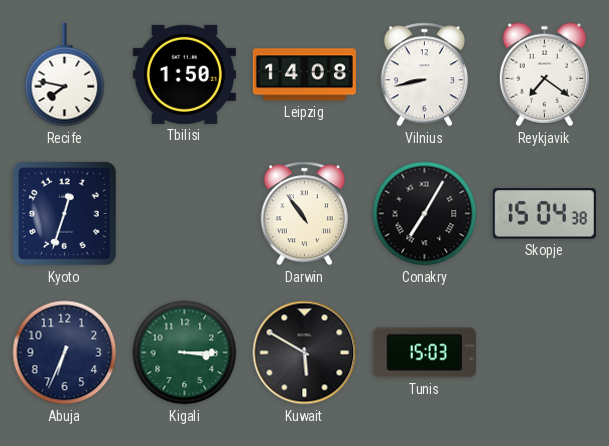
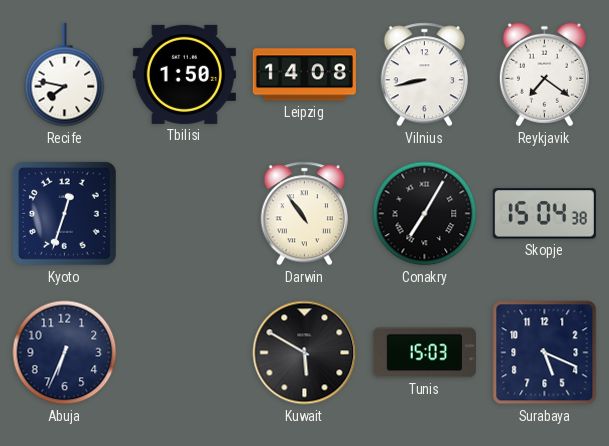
Kigali: 3:15 -> none
Surabaya: none -> 5:19
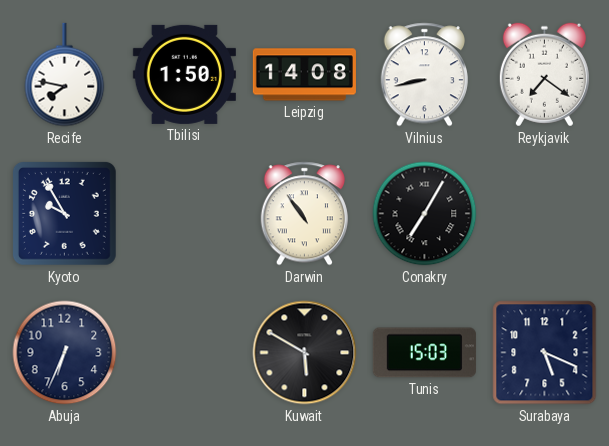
Kyoto: 12:33 -> 9:55
Skopje: 15:04 -> none
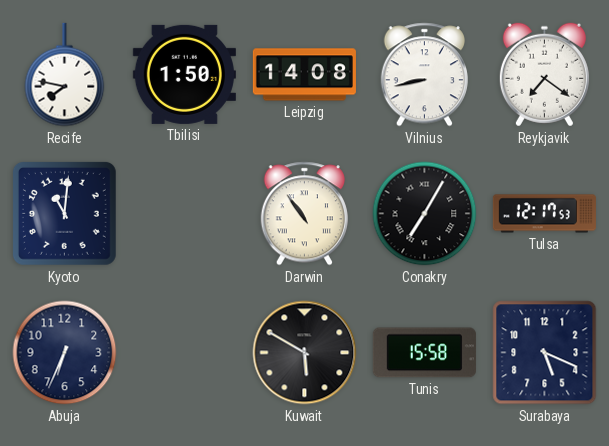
Kyoto: 9:55 -> 11:01
Tulsa: none -> 12:17
Tunis: 15:03 -> 15:58
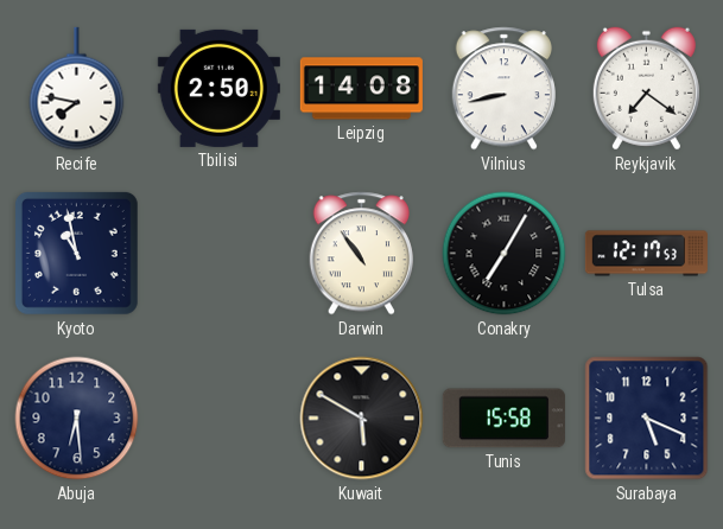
Tbilisi: 1:50 -> 2:50
Kyoto: 11:01 -> 10:58
Abuja: 6:34 -> 6:29
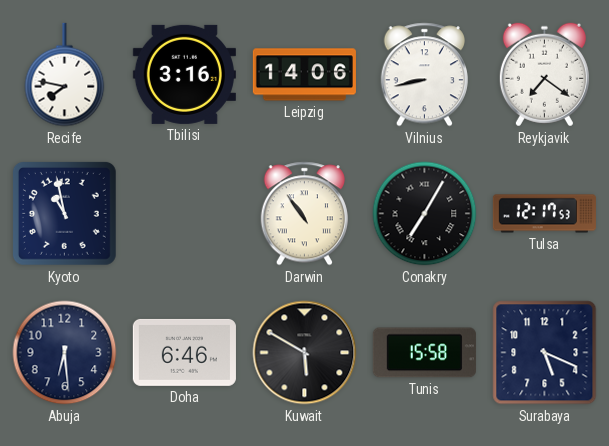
Tbilisi: 2:50 -> 3:16
Leipzig: 14:08 -> 14:06
Doha: none -> 6:46
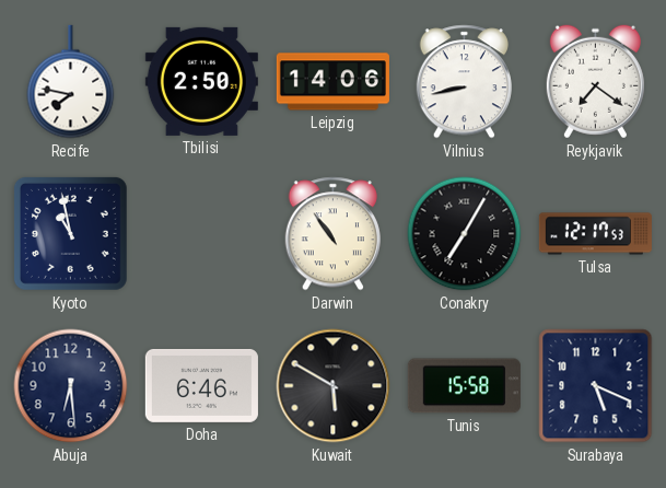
Tbilisi: 3:16 -> 2:50
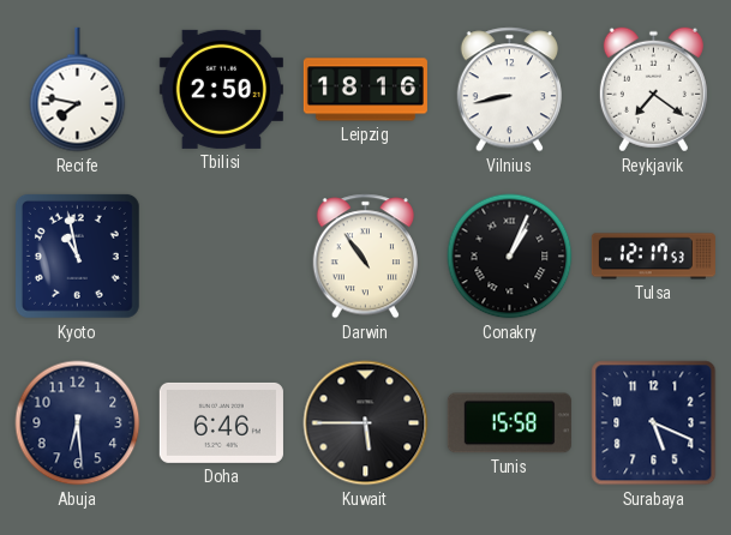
Leipzig: 14:06 -> 18:16
Conakry: 7:05 -> 1:04
Kuwait: 5:50 -> 5:45
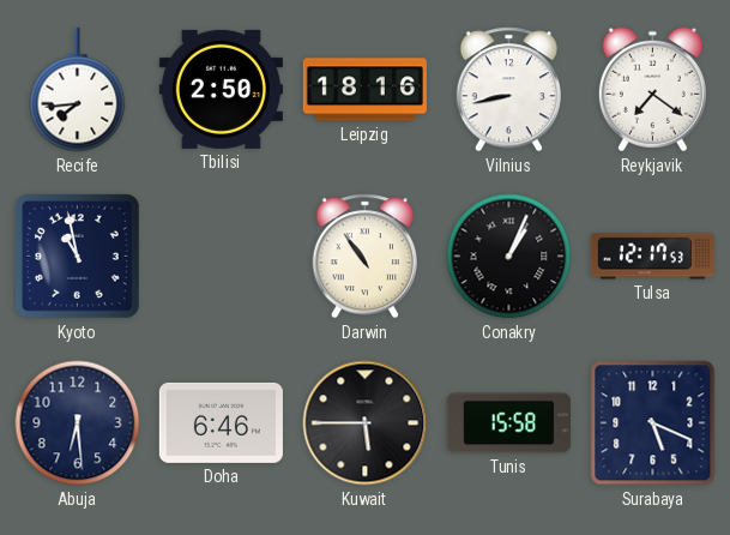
Recife: 7:47 -> 7:44
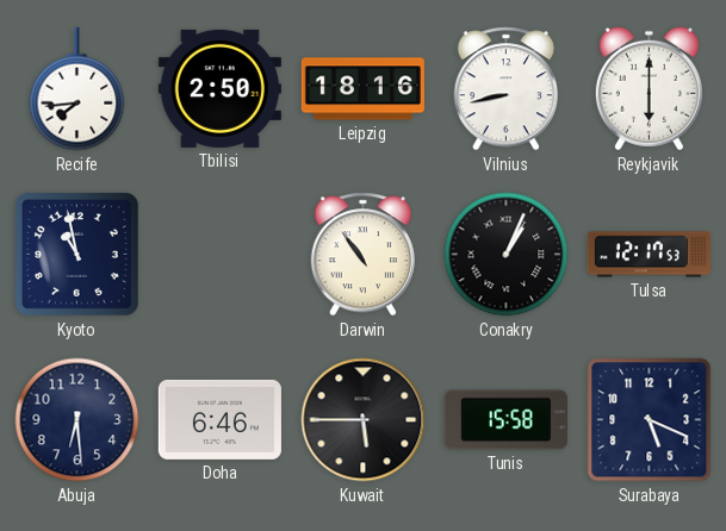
Reykjavik: 7:21 -> 6:00
